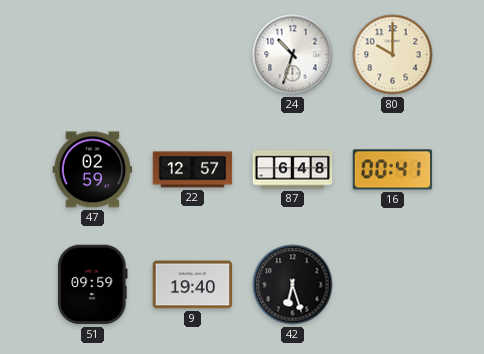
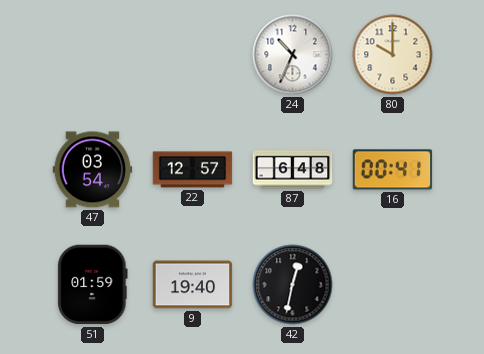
24: 10:33 -> 10:34
47: 02:59 -> 03:54
51: 09:59 -> 01:59
42: 6:27 -> 12:32
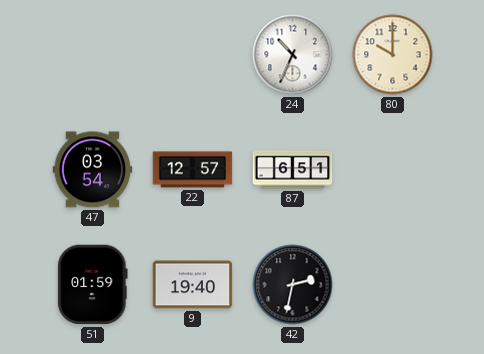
87: 6:48 -> 6:51
16: 00:41 -> none
42: 12:32 -> 2:32
